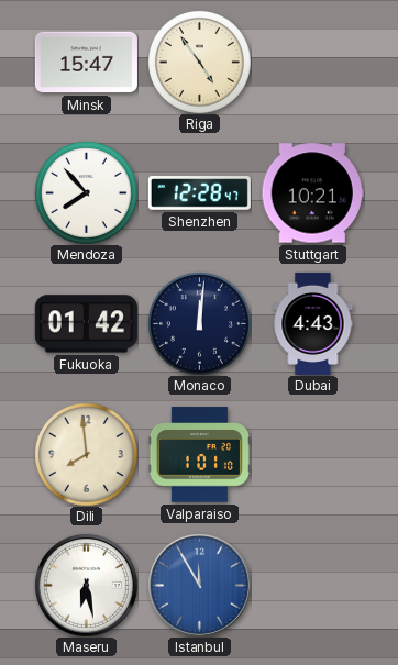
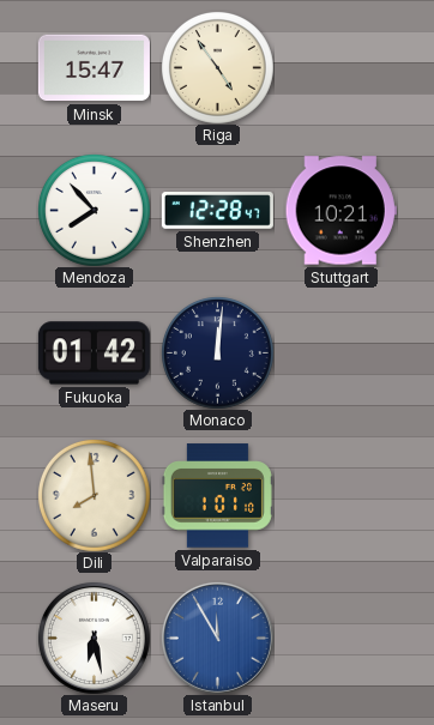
Dubai: 4:43 -> none
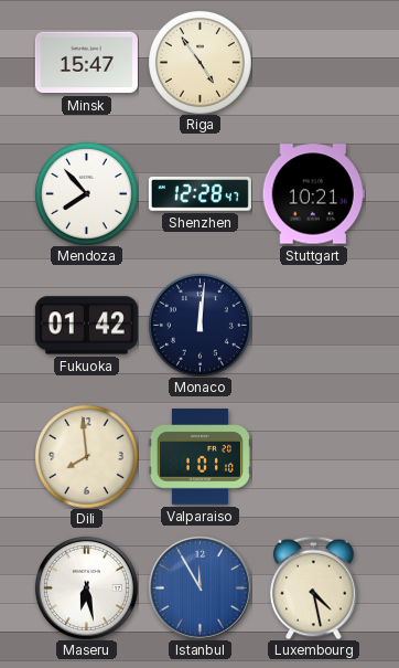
Luxembourg: none -> 4:28
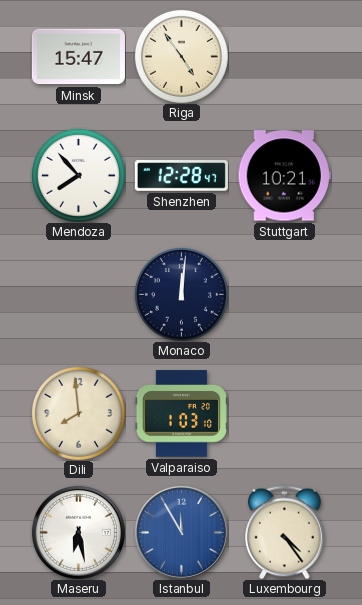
Fukuoka: 01:42 -> none
Valparaiso: 1:01 -> 1:03
Luxembourg: 4:28 -> 4:24
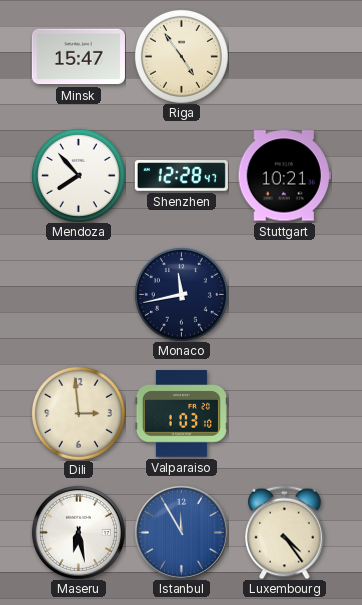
Monaco: 12:01 -> 11:43
Dili: 7:59 -> 2:59
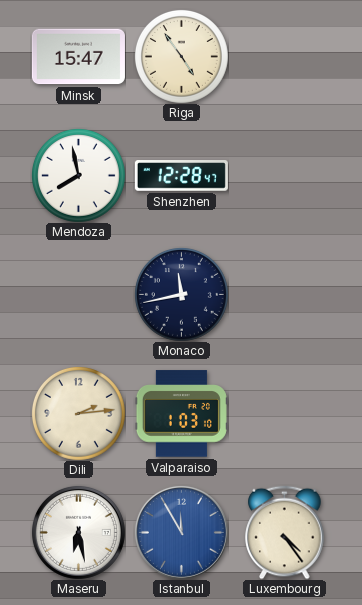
Mendoza: 7:53 -> 7:58
Stuttgart: 10:21 -> none
Dili: 2:59 -> 2:14
